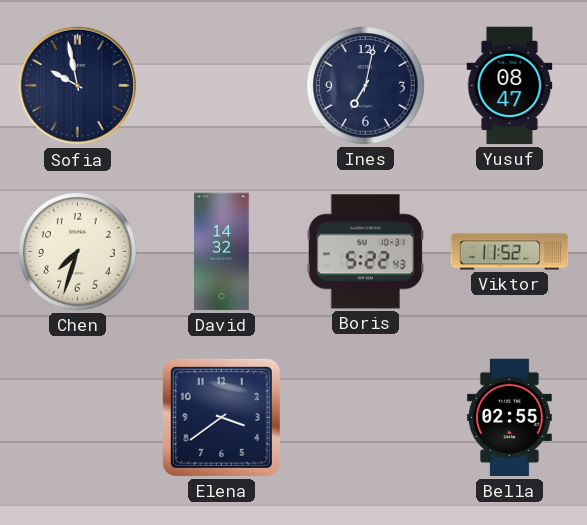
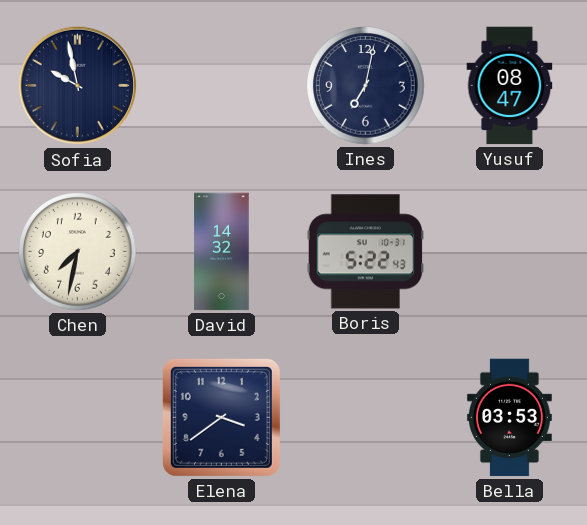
Chen: 7:33 -> 7:32
Viktor: 11:52 -> none
Bella: 02:55 -> 03:53
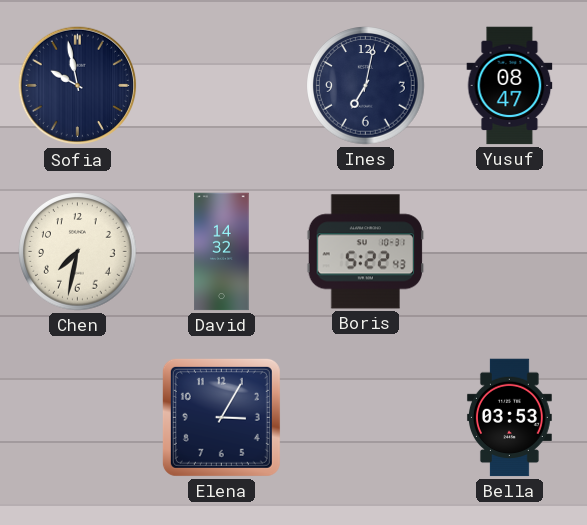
Elena: 3:39 -> 3:05
